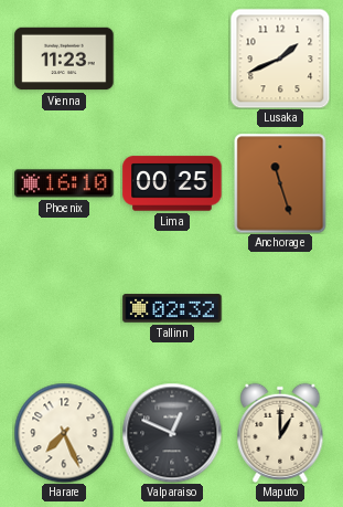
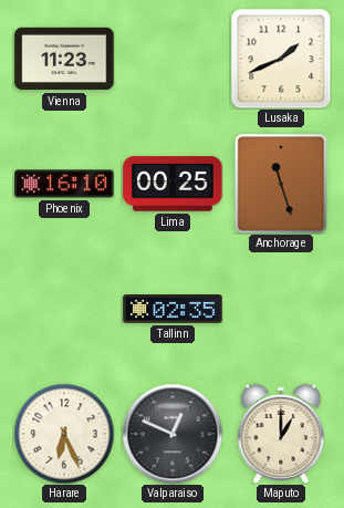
Tallinn: 02:32 -> 02:35
Harare: 7:26 -> 6:26
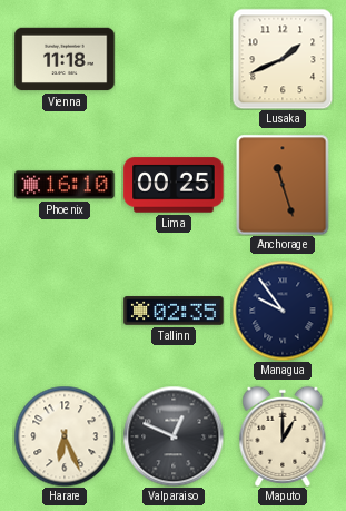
Vienna: 11:23 -> 11:18
Managua: none -> 9:54
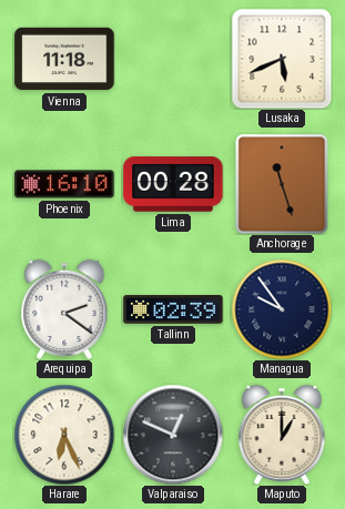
Lusaka: 1:41 -> 5:41
Lima: 00:25 -> 00:28
Arequipa: none -> 2:21
Tallinn: 02:35 -> 02:39
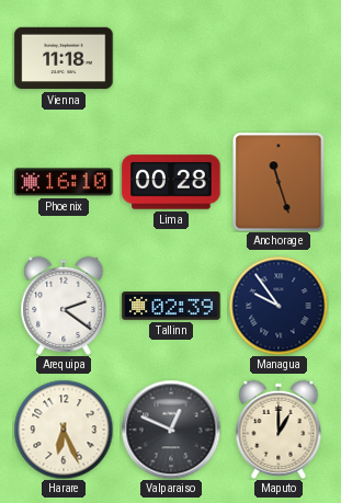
Lusaka: 5:41 -> none
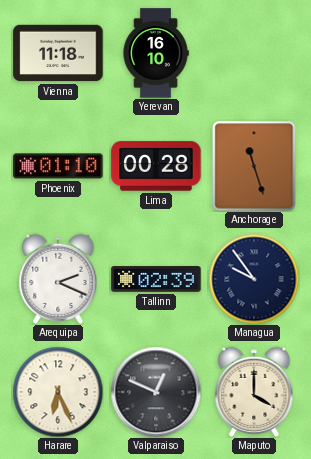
Yerevan: none -> 16:10
Phoenix: 16:10 -> 01:10
Arequipa: 2:21 -> 2:19
Maputo: 1:00 -> 4:00
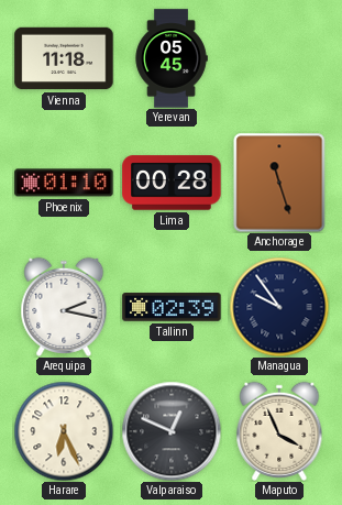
Yerevan: 16:10 -> 05:45
Arequipa: 2:19 -> 2:17
Maputo: 4:00 -> 3:56
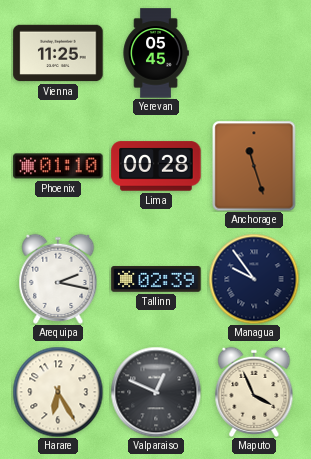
Vienna: 11:18 -> 11:25
Harare: 6:26 -> 6:25
